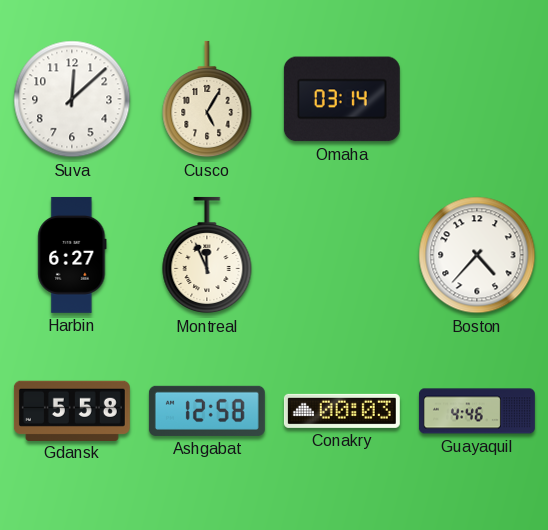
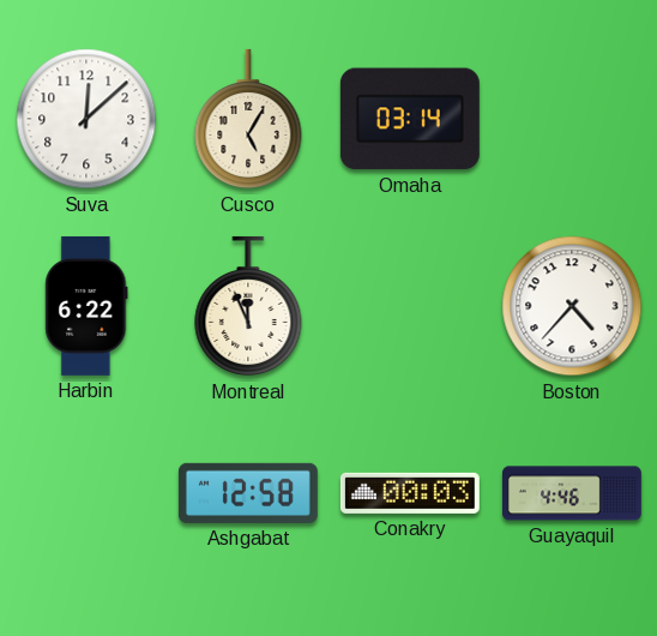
Harbin: 6:27 -> 6:22
Gdansk: 5:58 -> none
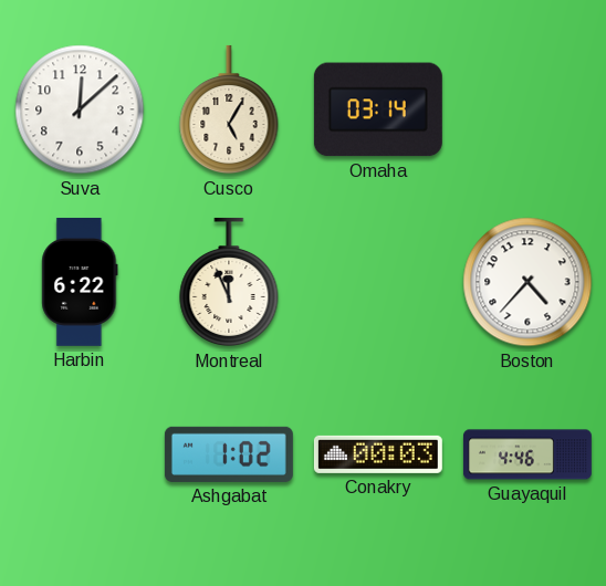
Ashgabat: 12:58 -> 1:02
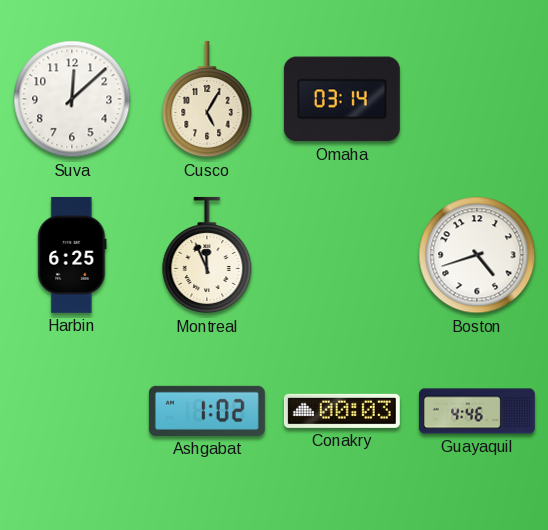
Harbin: 6:22 -> 6:25
Boston: 4:37 -> 4:42
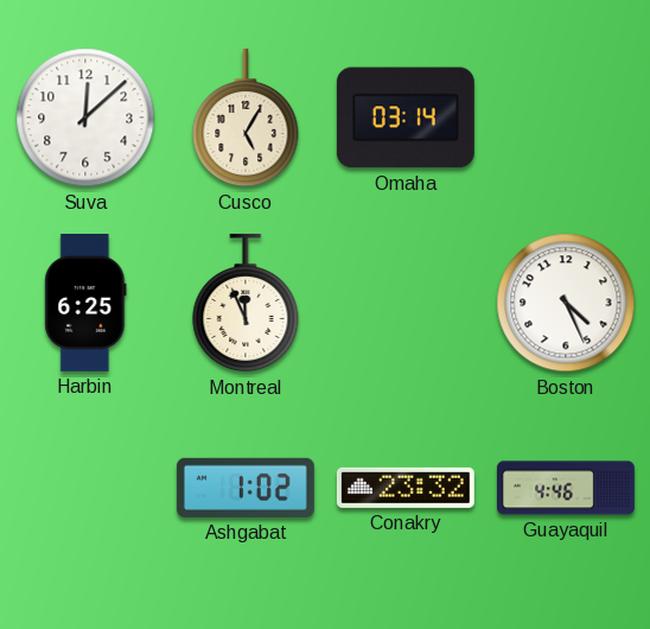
Boston: 4:42 -> 4:26
Conakry: 00:03 -> 23:32
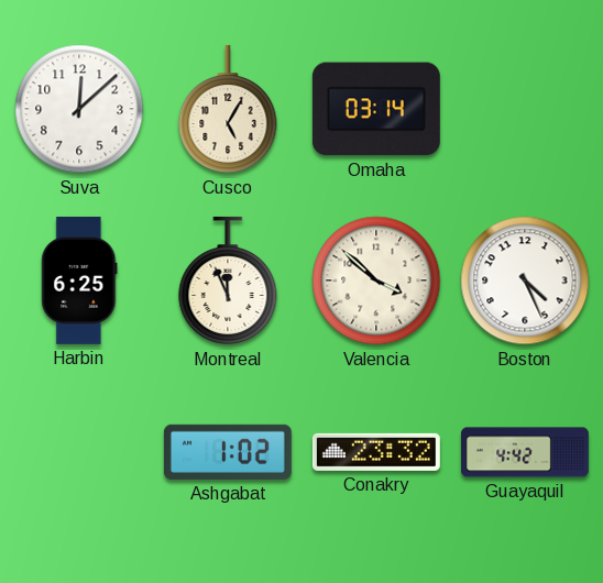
Valencia: none -> 3:52
Guayaquil: 4:46 -> 4:42
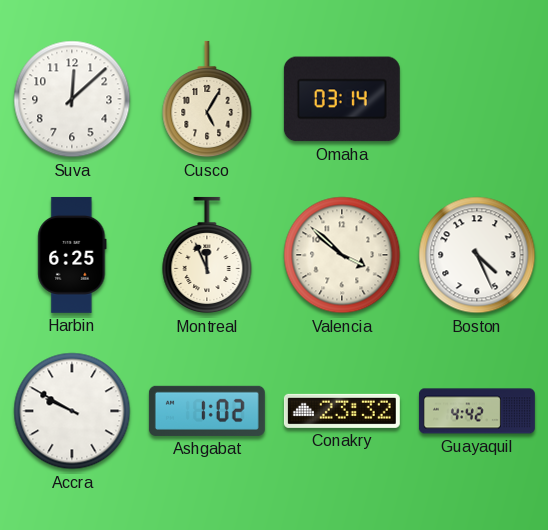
Accra: none -> 9:50
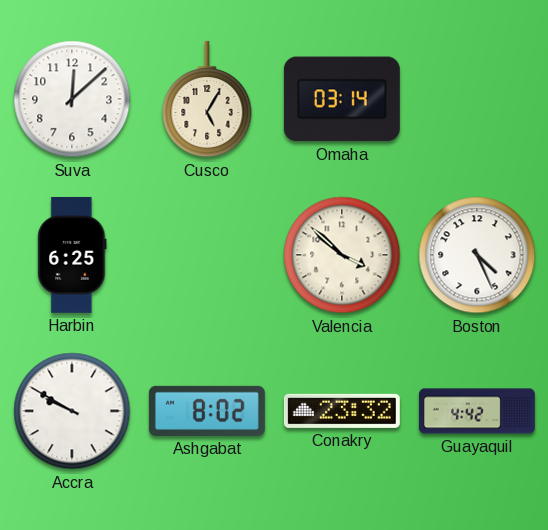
Montreal: 11:56 -> none
Ashgabat: 1:02 -> 8:02
